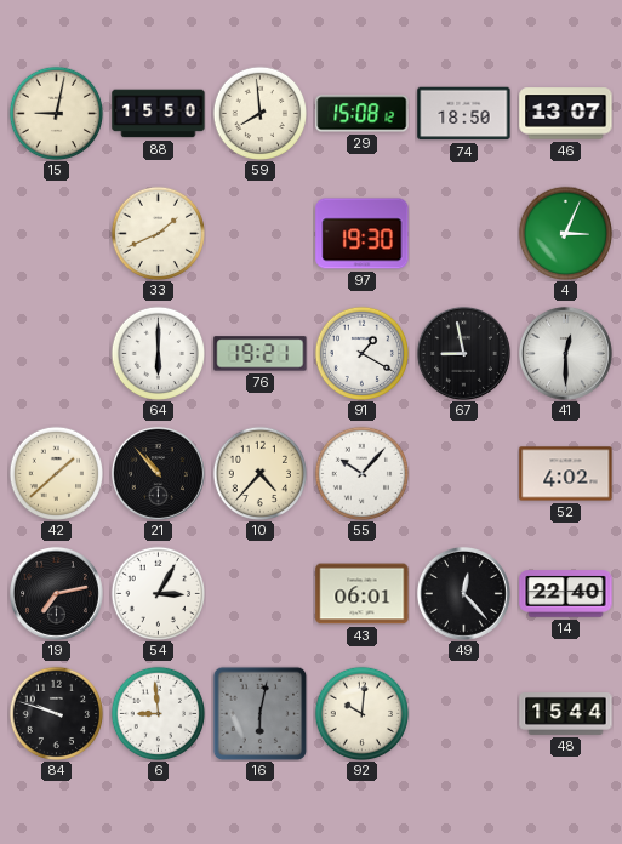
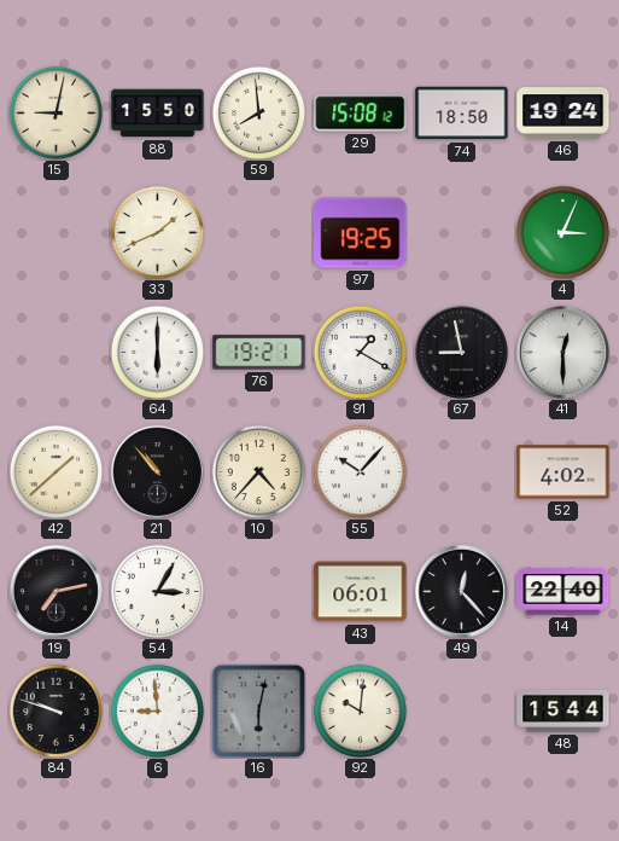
46: 13:07 -> 19:24
97: 19:30 -> 19:25
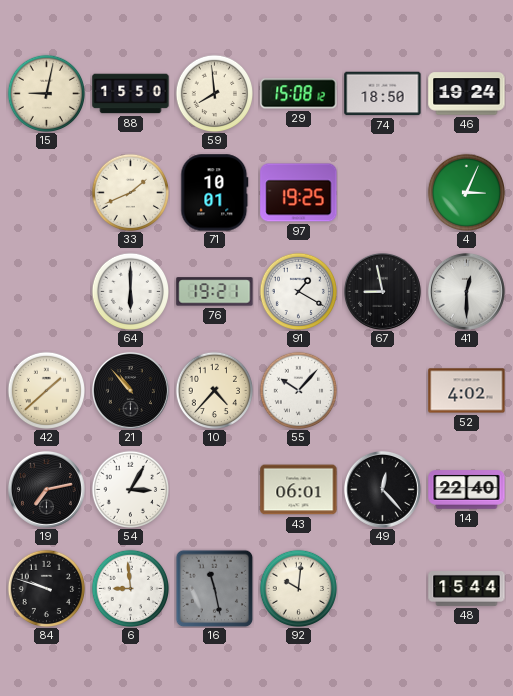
71: none -> 10:01
16: 6:02 -> 11:28
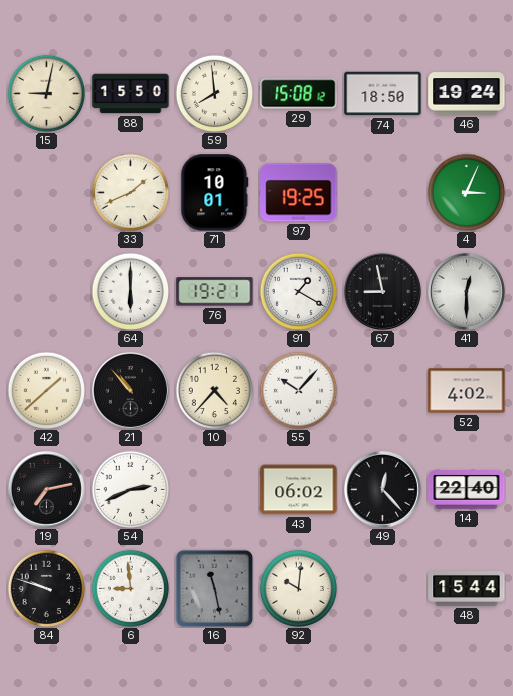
54: 3:05 -> 2:41
43: 06:01 -> 06:02
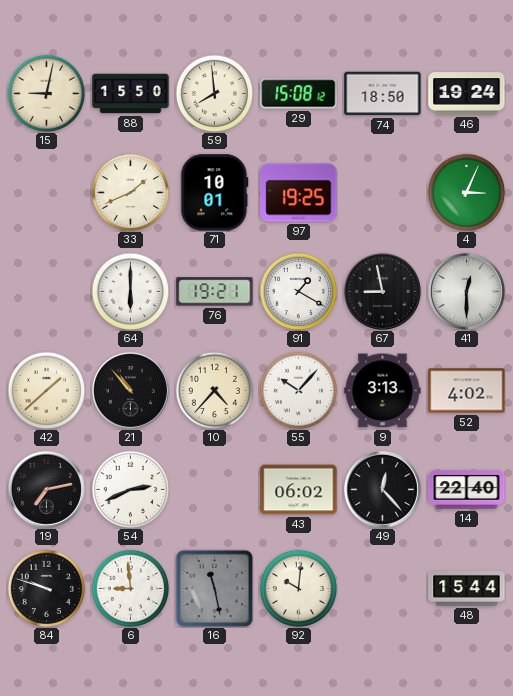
9: none -> 3:13
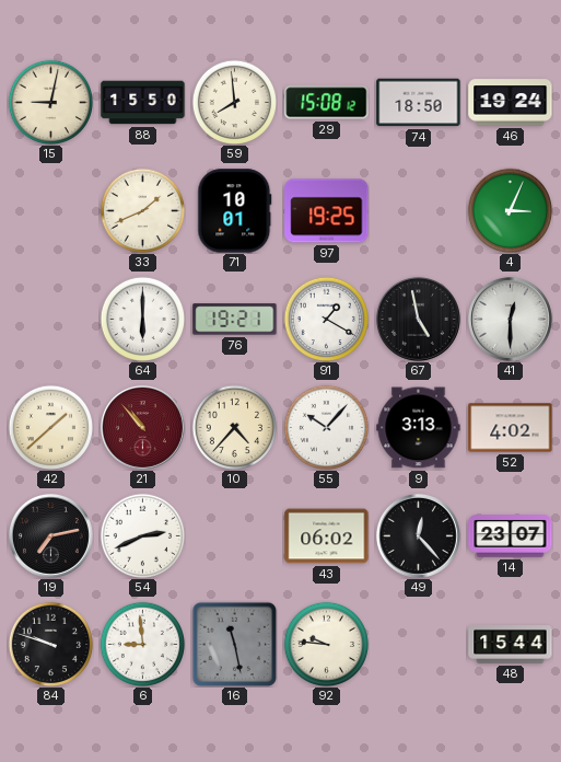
67: 8:58 -> 4:58
21 dial: black -> burgundy
14: 22:40 -> 23:07
92: 10:01 -> 9:46
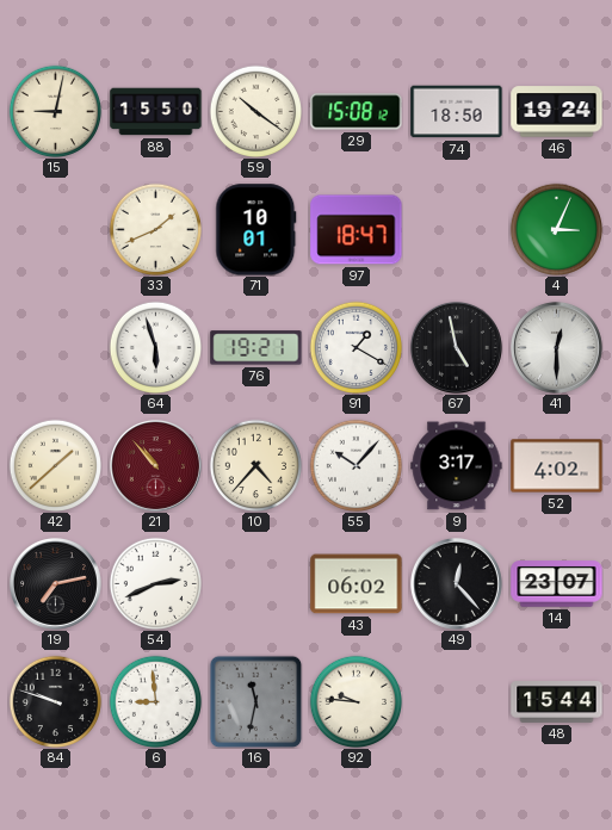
59: 7:59 -> 10:21
97: 19:25 -> 18:47
64: 6:00 -> 5:57
9: 3:13 -> 3:17
16: 11:28 -> 11:32
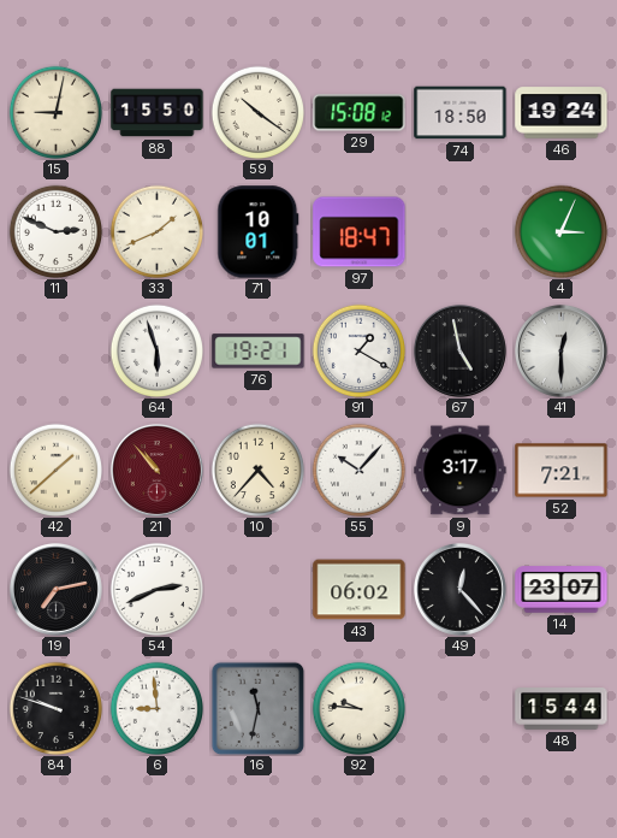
11: none -> 2:49
52: 4:02 -> 7:21
